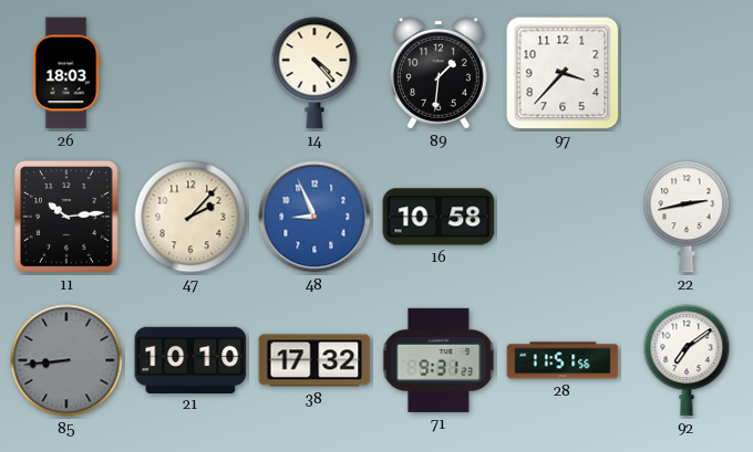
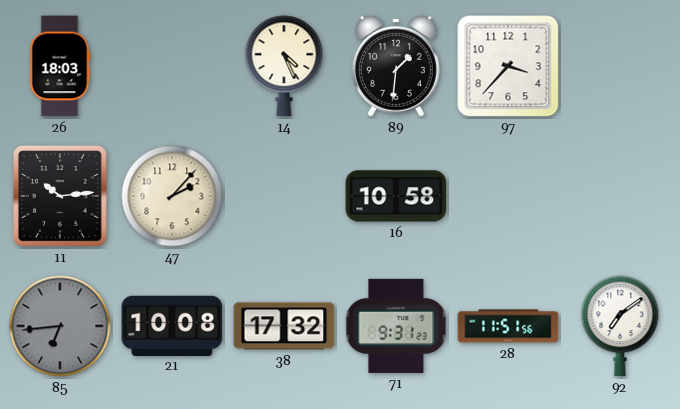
14: 4:23 -> 4:26
48: 8:56 -> none
22: 2:43 -> none
85: 8:44 -> 6:44
21: 10:10 -> 10:08
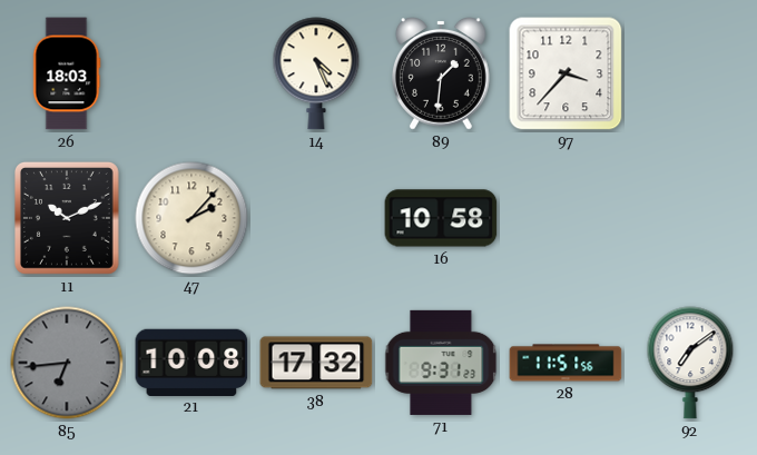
11: 10:14 -> 10:11
